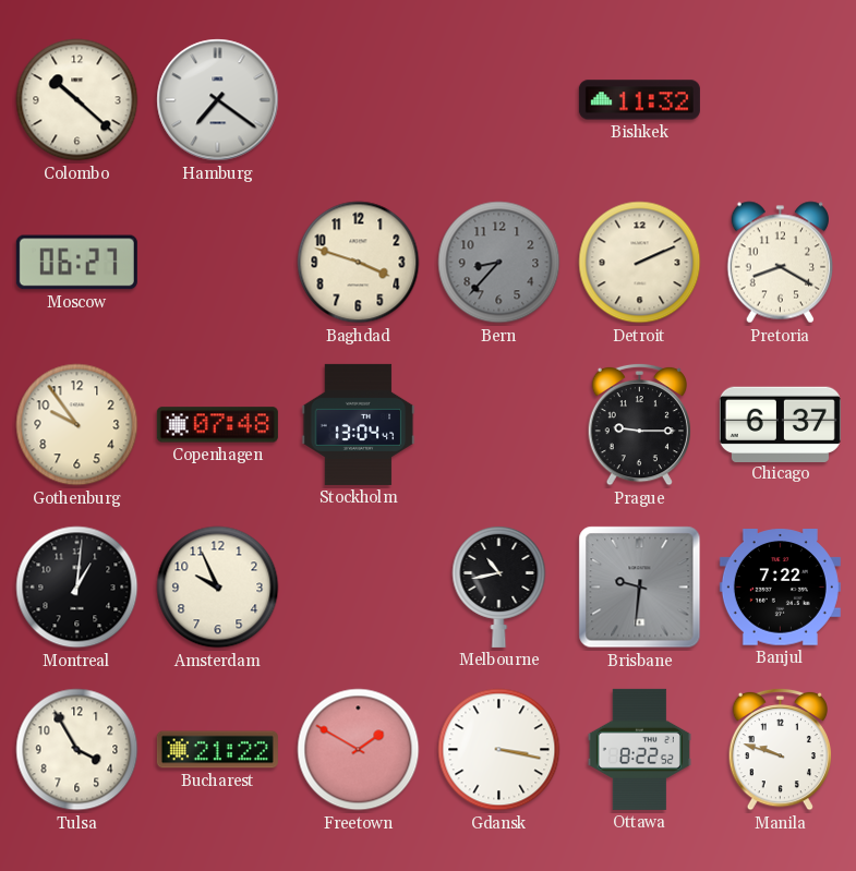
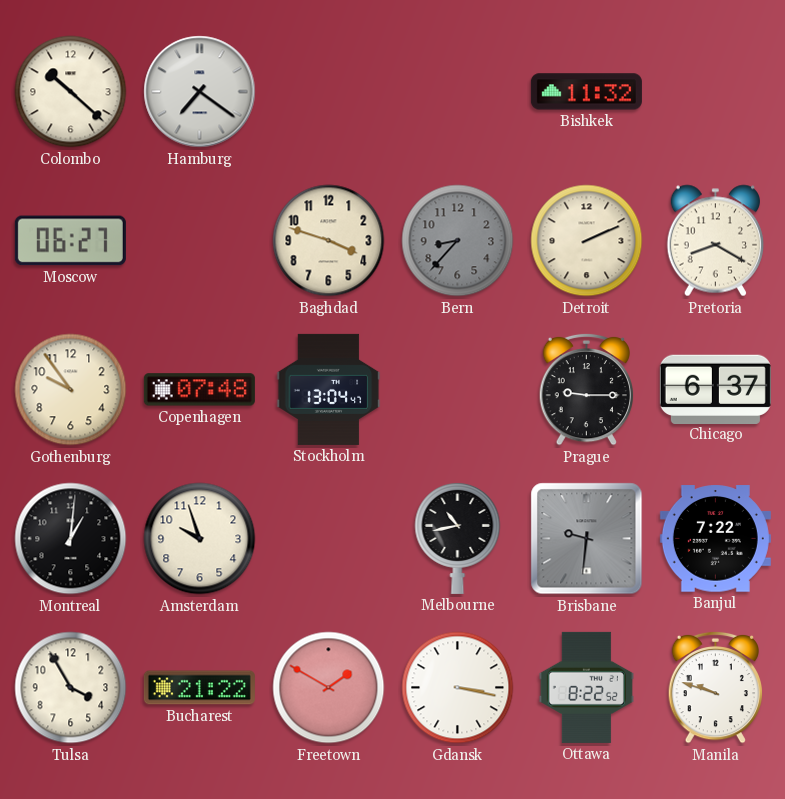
Amsterdam: 9:56 -> 9:57
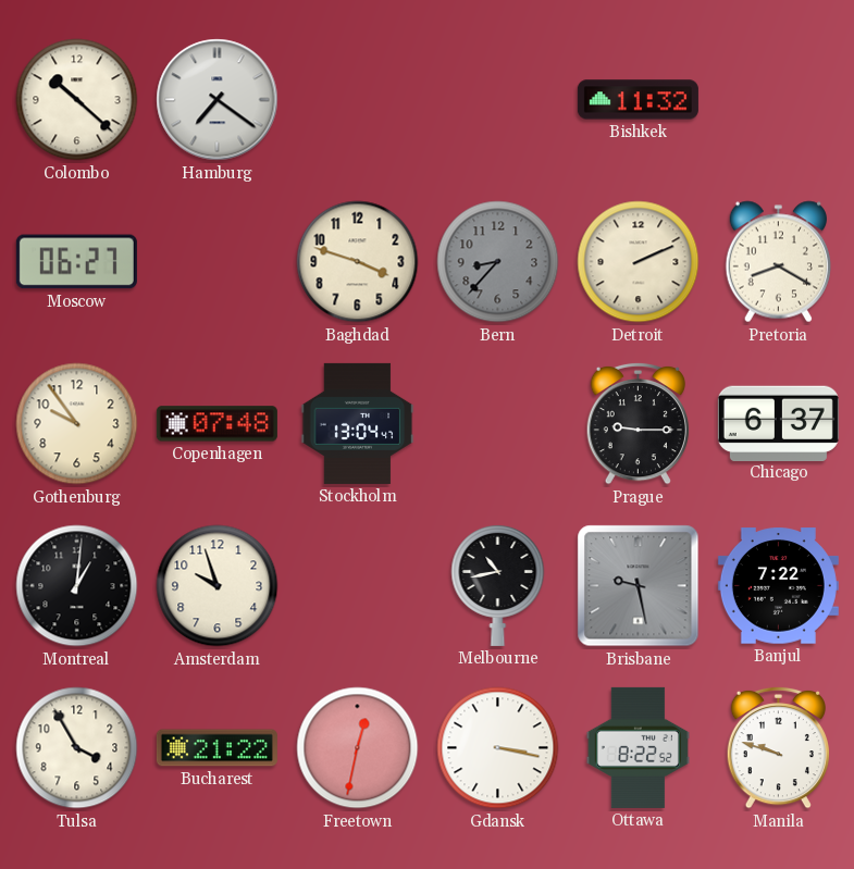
Brisbane: 9:31 -> 9:28
Freetown: 1:50 -> 12:32
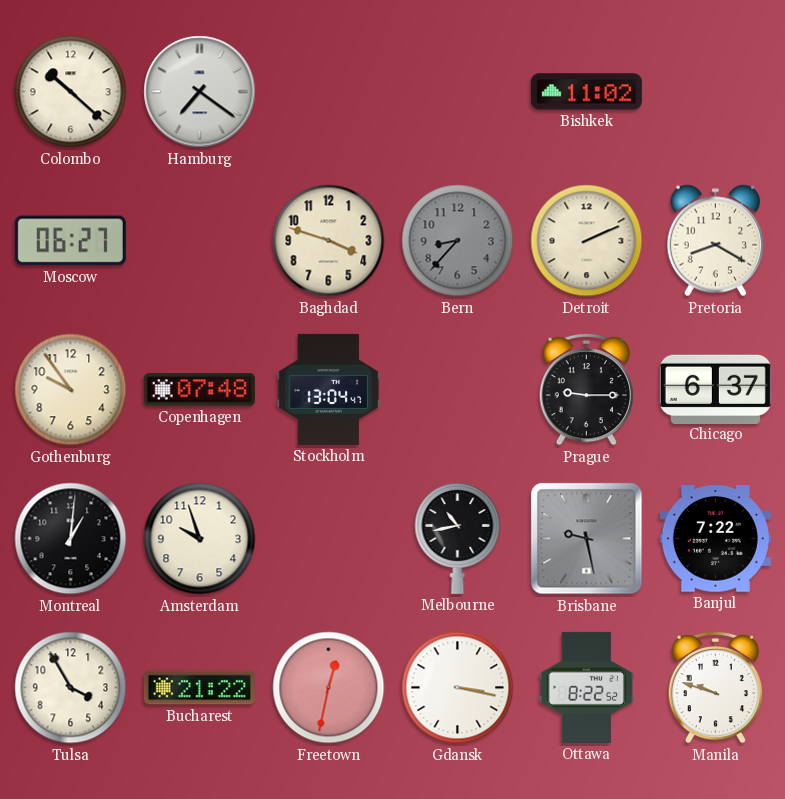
Bishkek: 11:32 -> 11:02
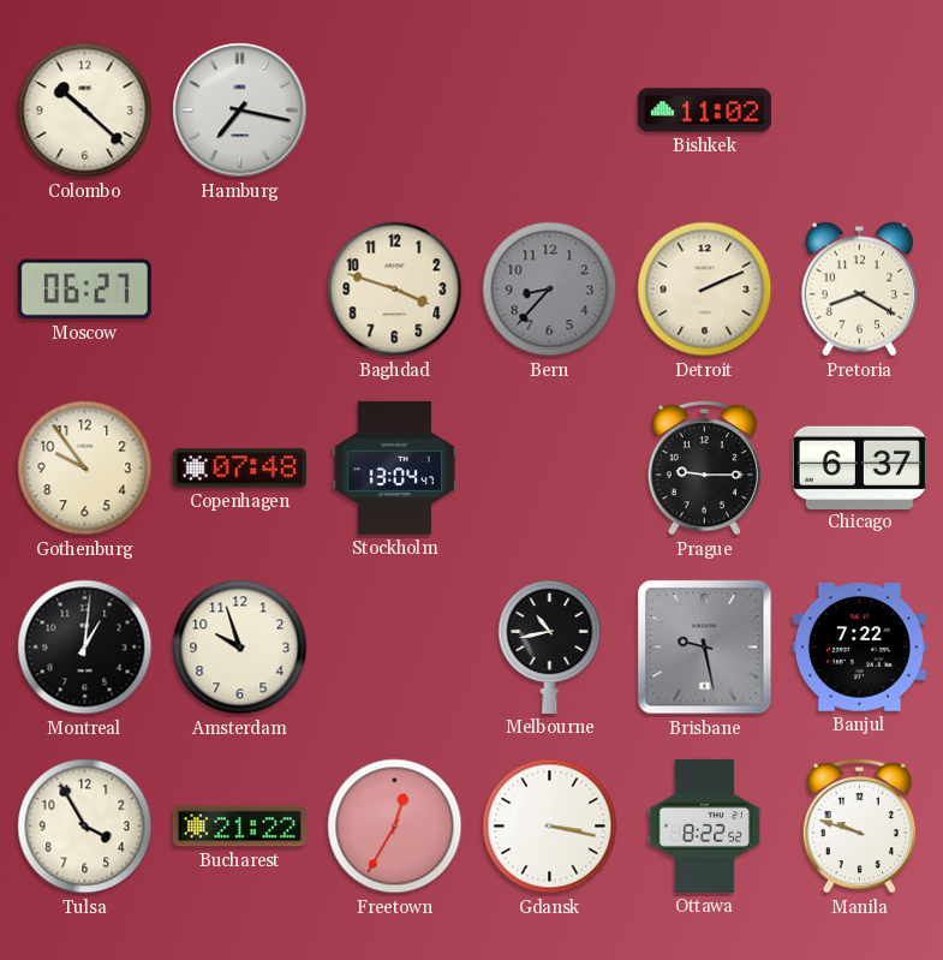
Hamburg: 7:21 -> 7:17
Freetown: 12:32 -> 12:35
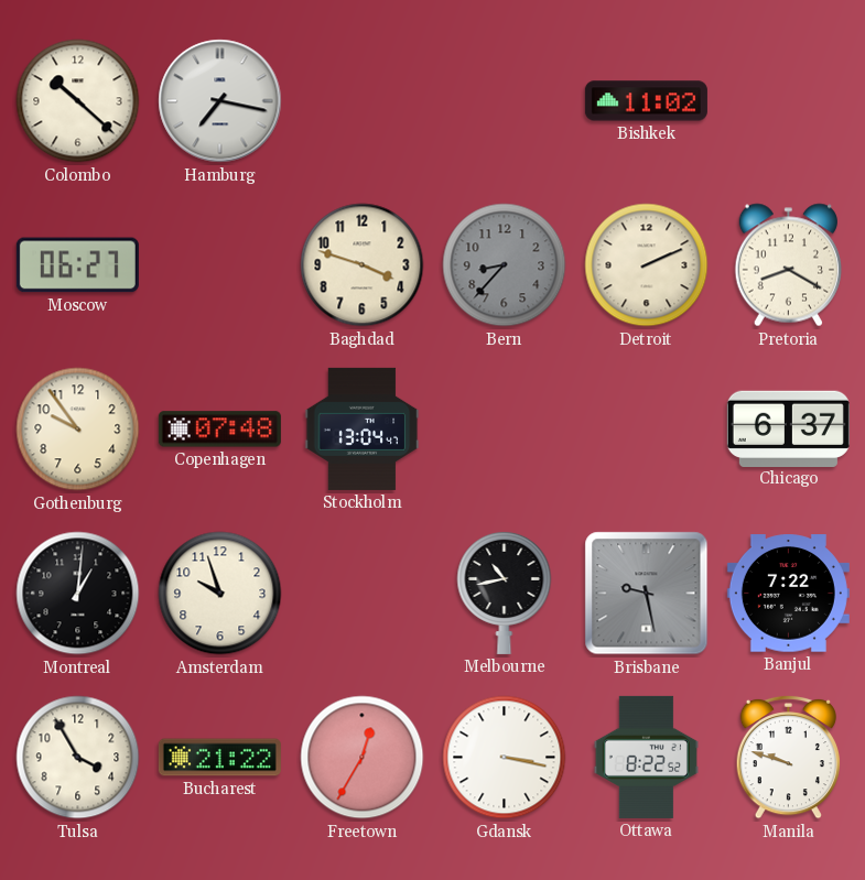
Prague: 9:15 -> none
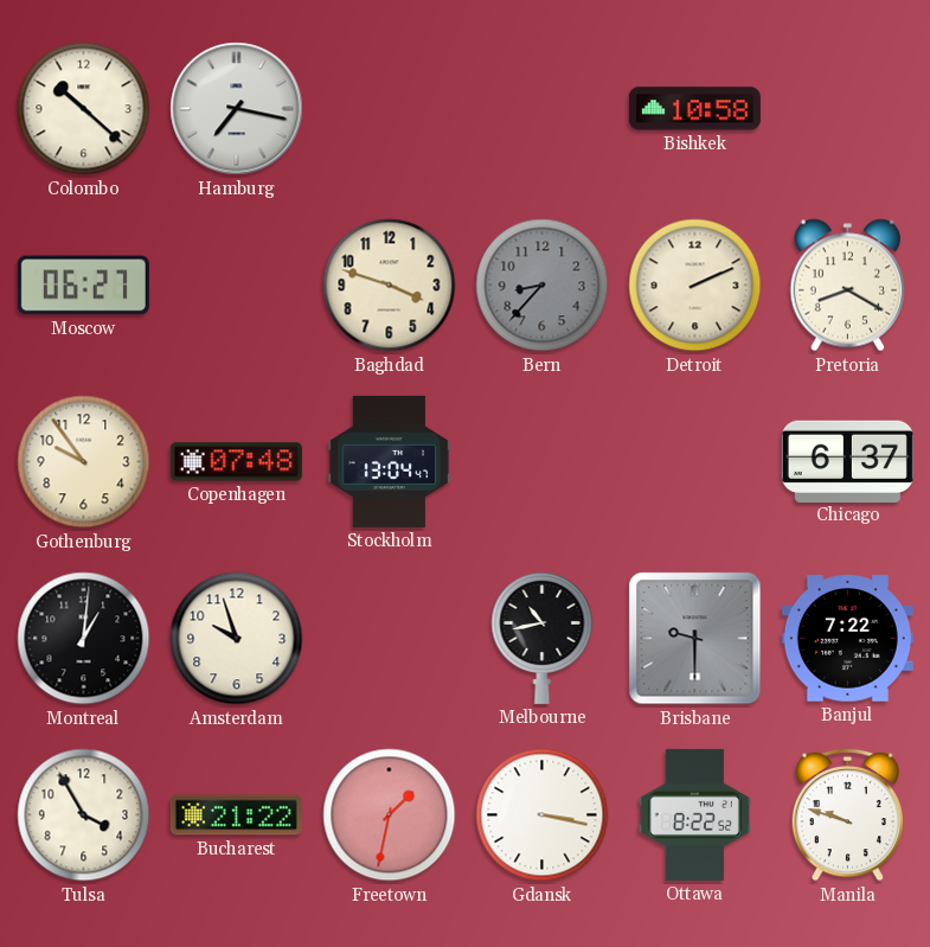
Bishkek: 11:02 -> 10:58
Brisbane: 9:28 -> 9:30
Freetown: 12:35 -> 1:32
